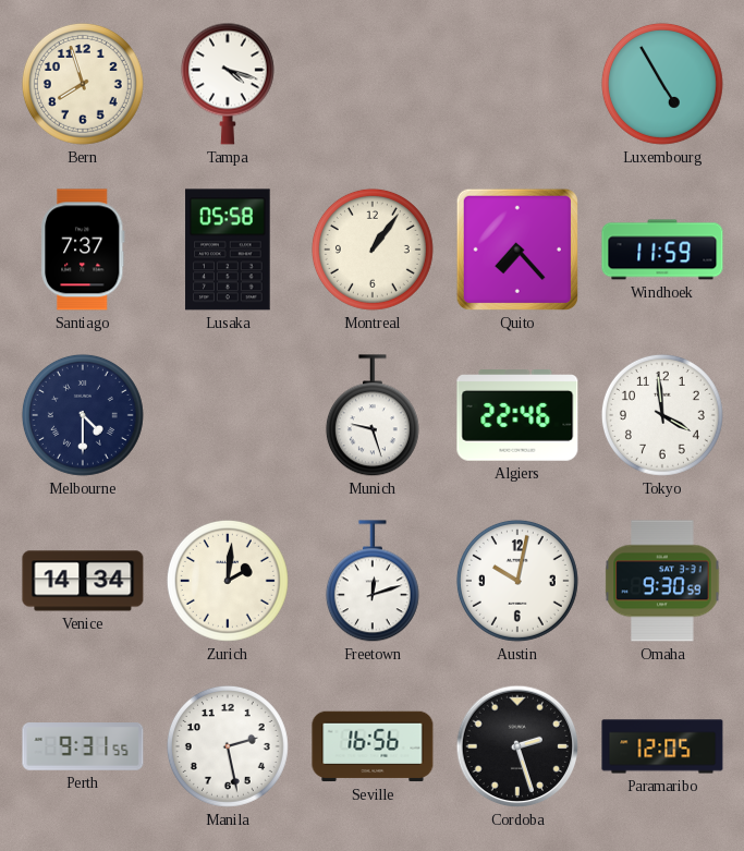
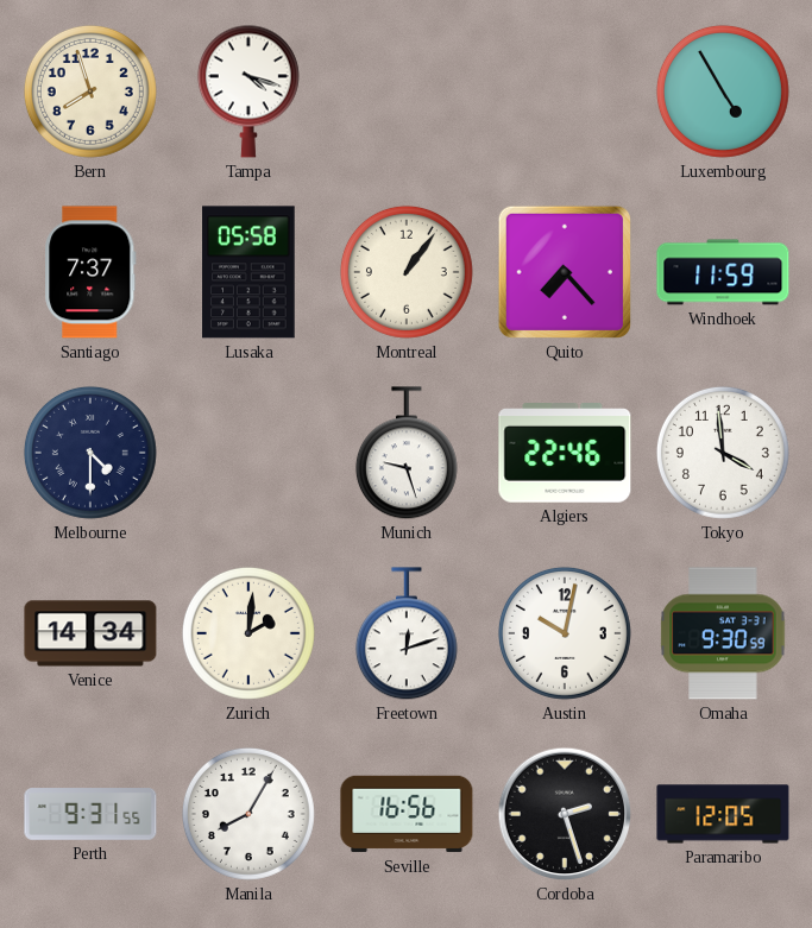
Manila: 2:28 -> 8:05
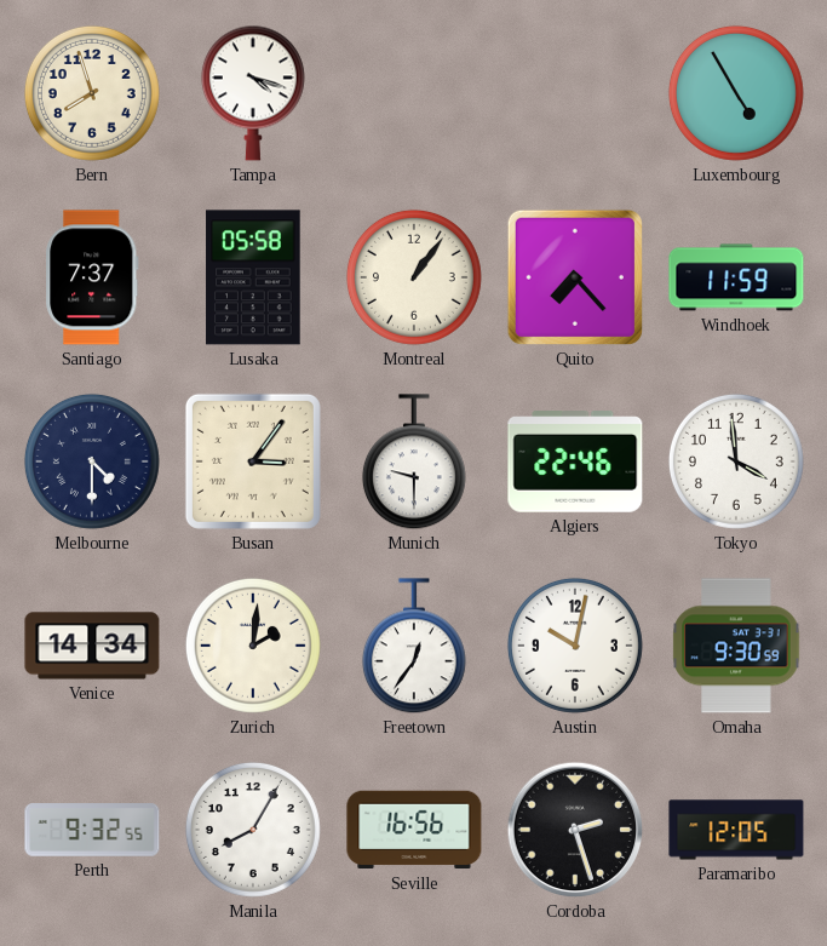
Busan: none -> 3:06
Munich: 9:27 -> 9:30
Freetown: 12:12 -> 12:36
Perth: 9:31 -> 9:32
